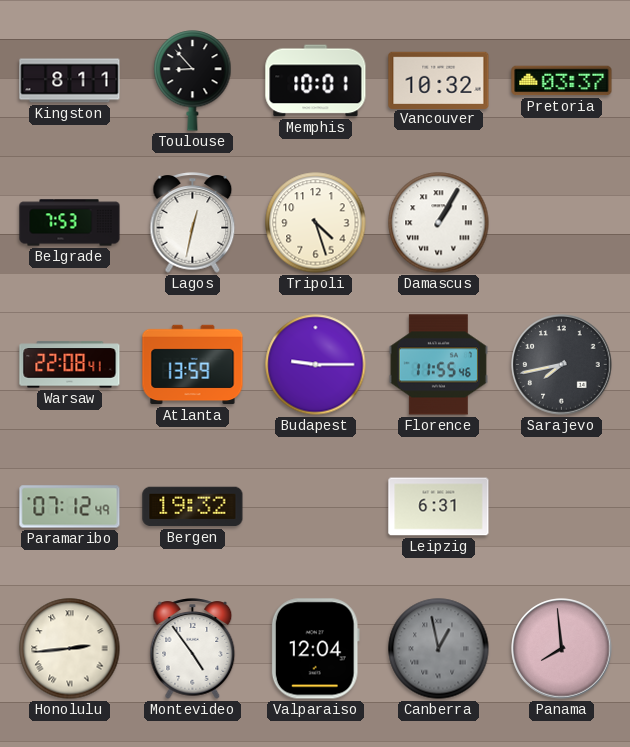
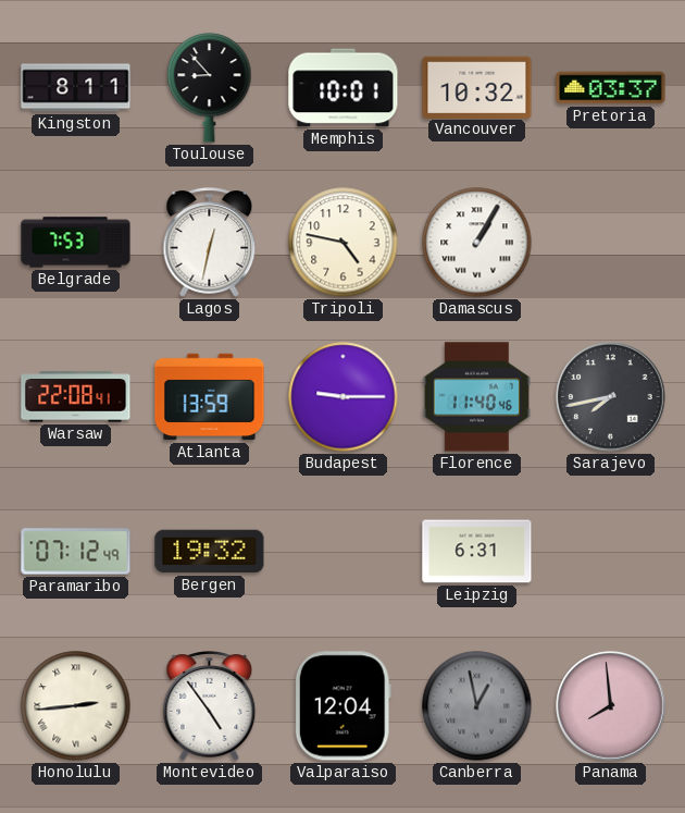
Tripoli: 4:27 -> 4:47
Florence: 11:55 -> 11:40
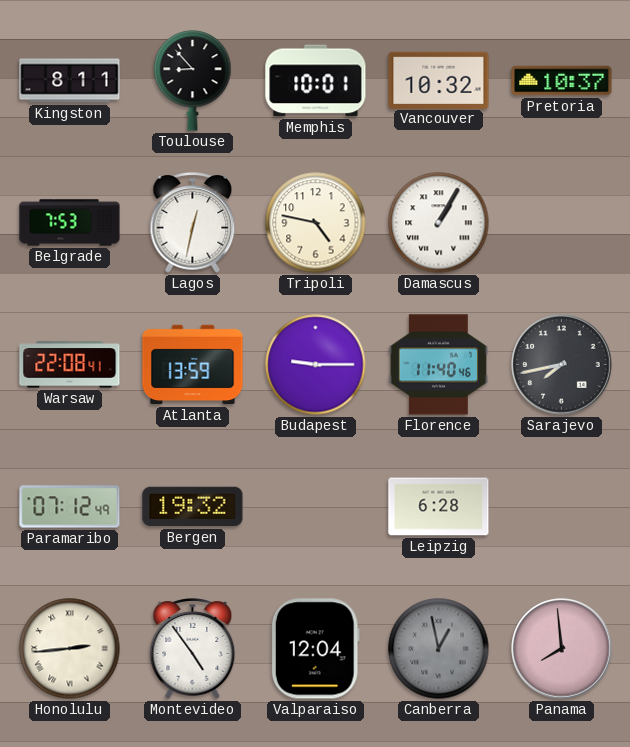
Pretoria: 03:37 -> 10:37
Leipzig: 6:31 -> 6:28
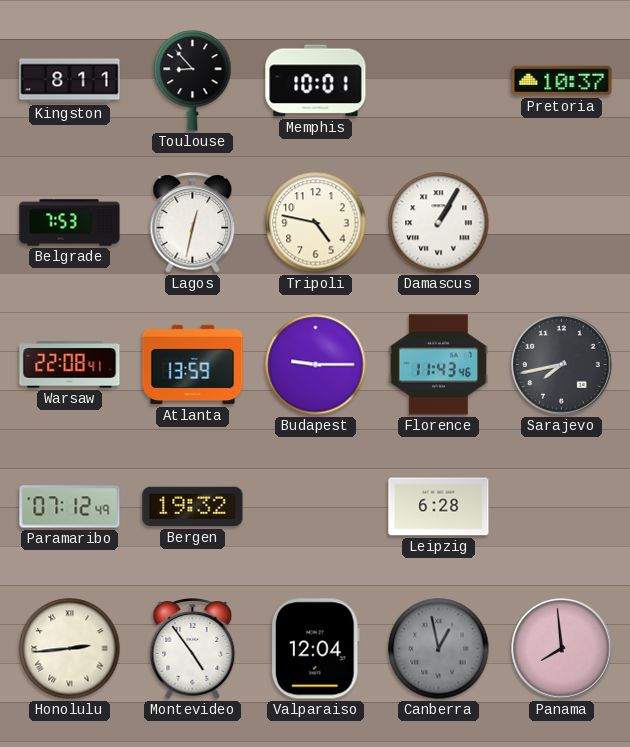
Vancouver: 10:32 -> none
Florence: 11:40 -> 11:43
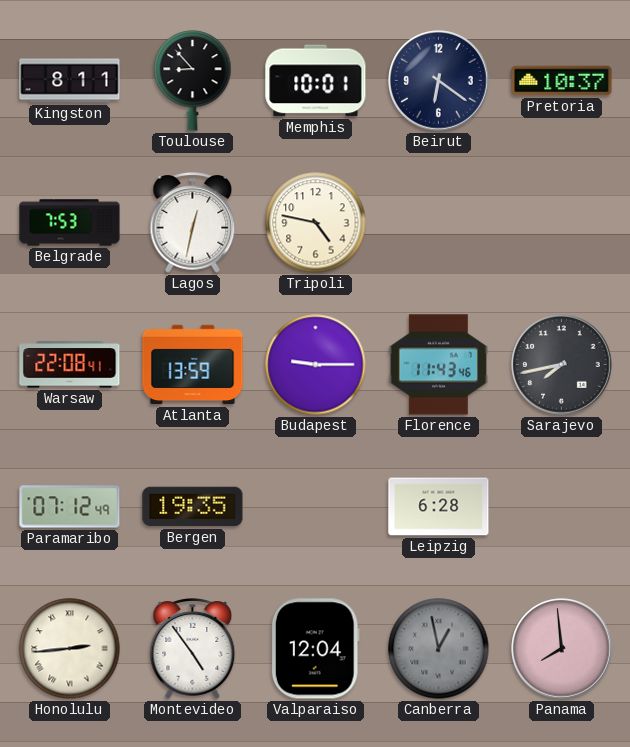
Beirut: none -> 6:21
Damascus: 1:05 -> none
Bergen: 19:32 -> 19:35
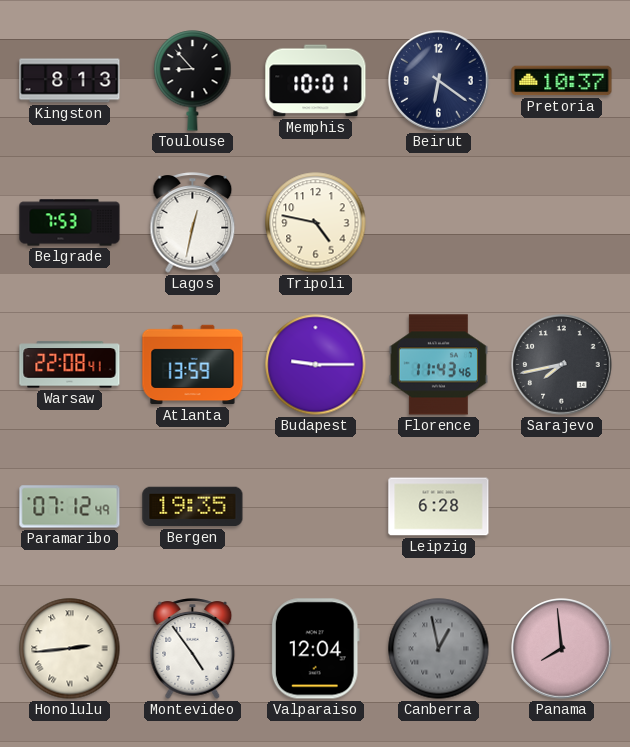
Kingston: 8:11 -> 8:13
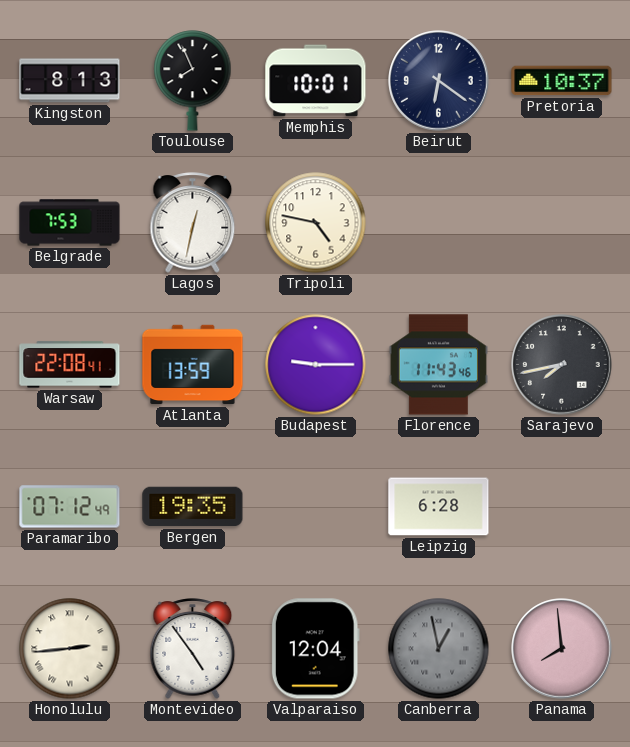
Toulouse: 8:53 -> 7:56
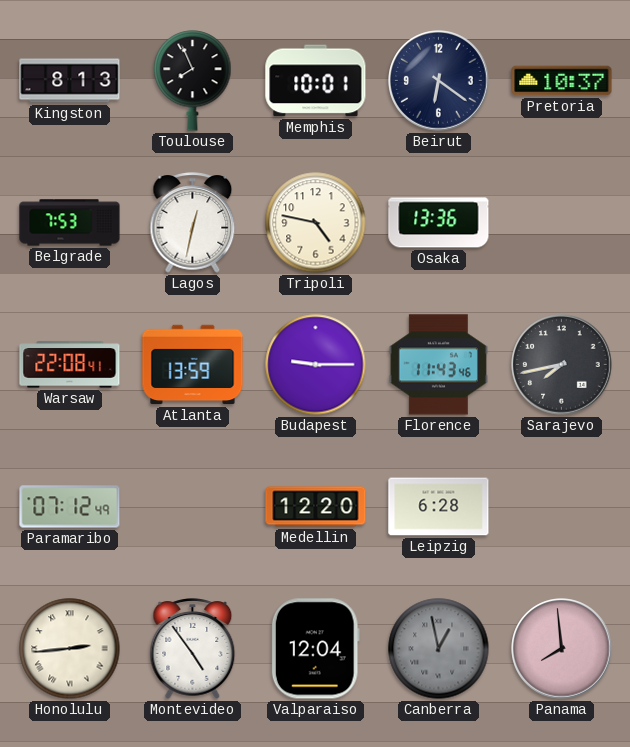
Osaka: none -> 13:36
Bergen: 19:35 -> none
Medellin: none -> 12:20
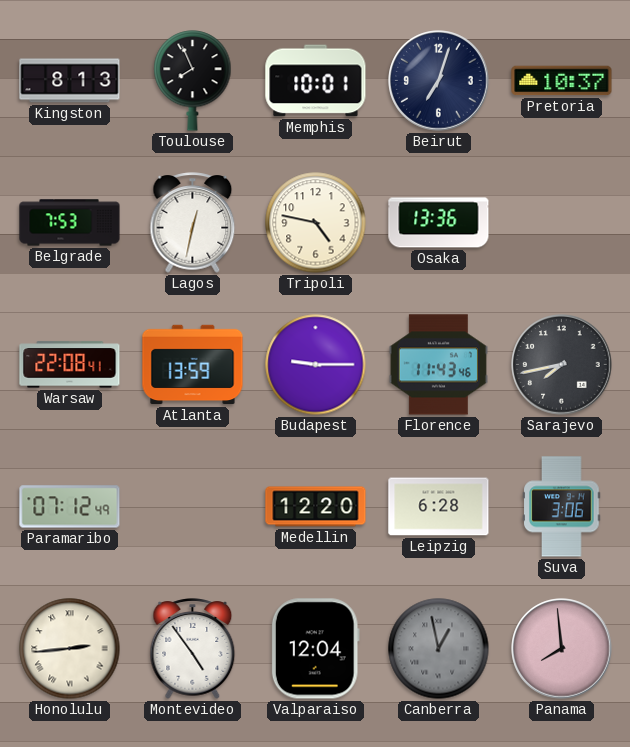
Beirut: 6:21 -> 7:03
Suva: none -> 3:06
